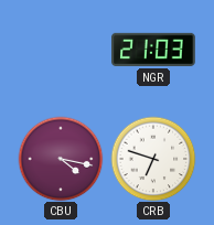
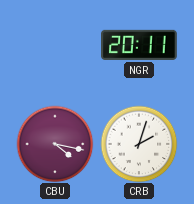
NGR: 21:03 -> 20:11
CRB: 6:48 -> 2:03
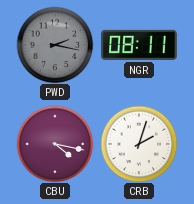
PWD: none -> 2:17
NGR: 20:11 -> 08:11
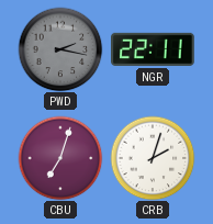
NGR: 08:11 -> 22:11
CBU: 4:17 -> 7:03
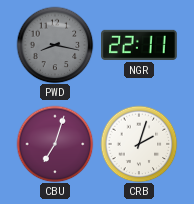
PWD: 2:17 -> 8:17
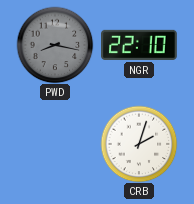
NGR: 22:11 -> 22:10
CBU: 7:03 -> none
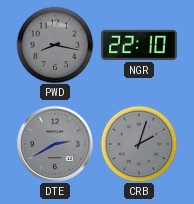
DTE: none -> 2:40
CRB dial: white -> grey
